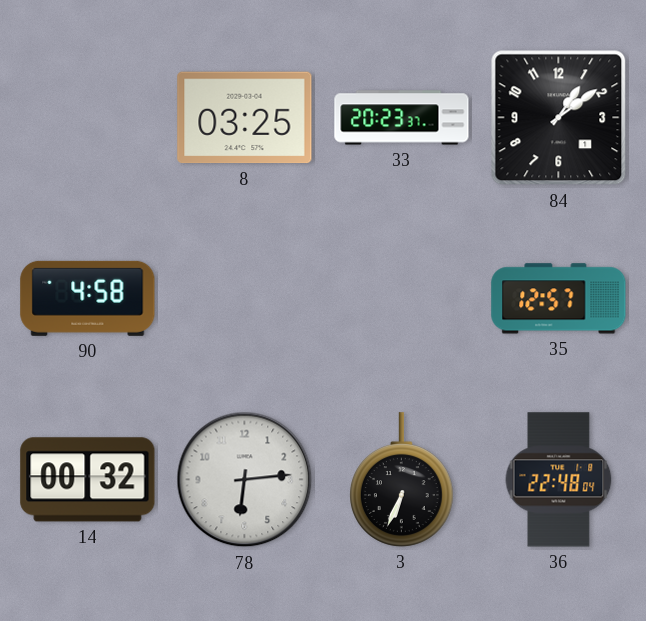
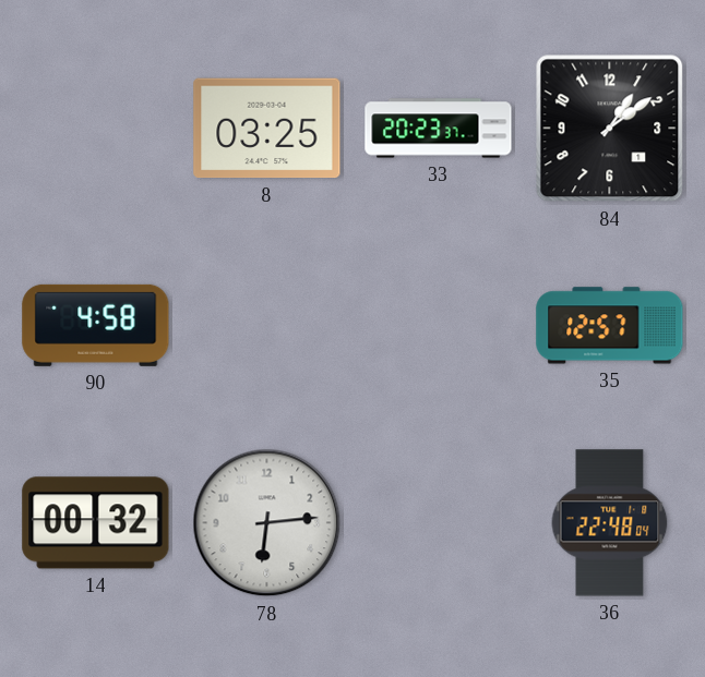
3: 6:34 -> none
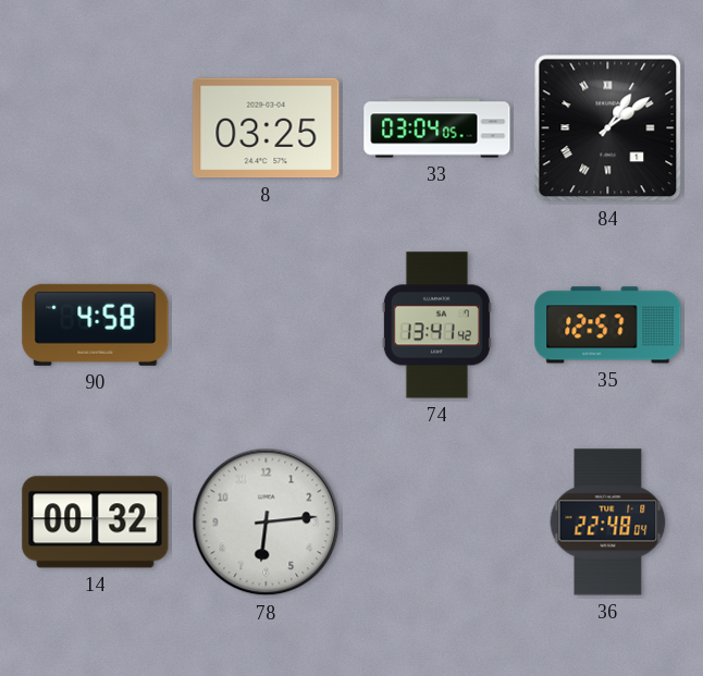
33: 20:23 -> 03:04
84 numerals: Arabic -> Roman
74: none -> 13:41
